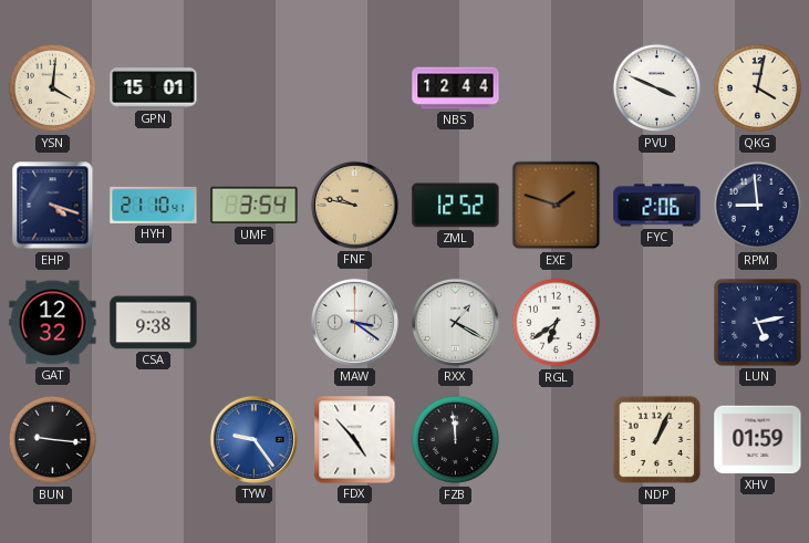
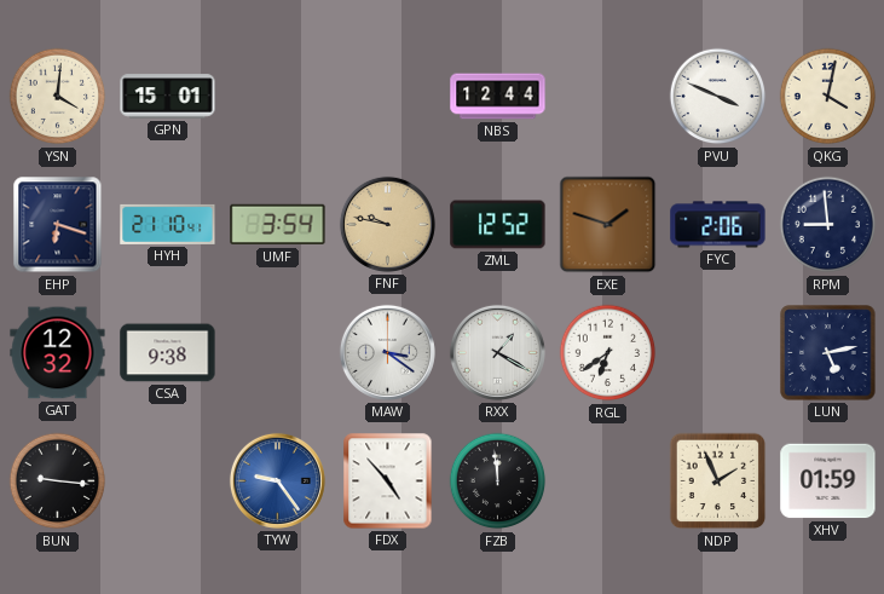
EHP: 4:18 -> 6:18
NDP: 1:04 -> 1:56
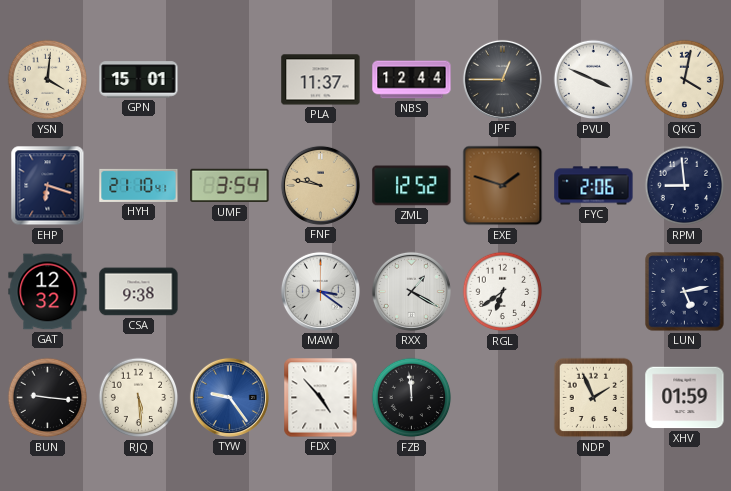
PLA: none -> 11:37
JPF: none -> 12:45
RJQ: none -> 5:29
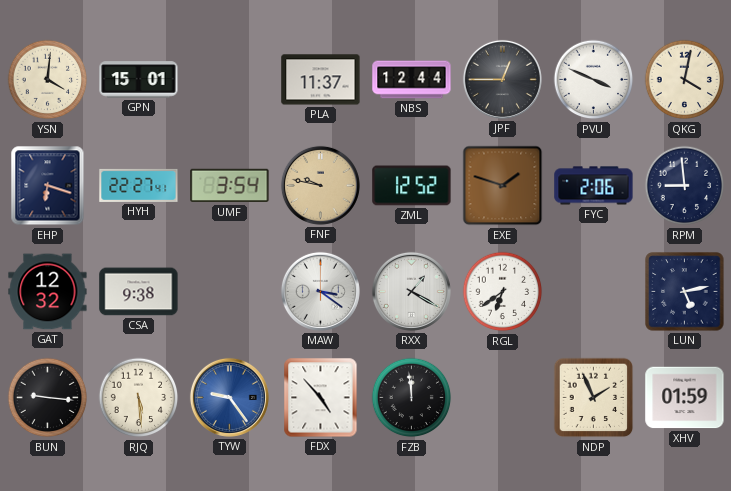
HYH: 21:10 -> 22:27
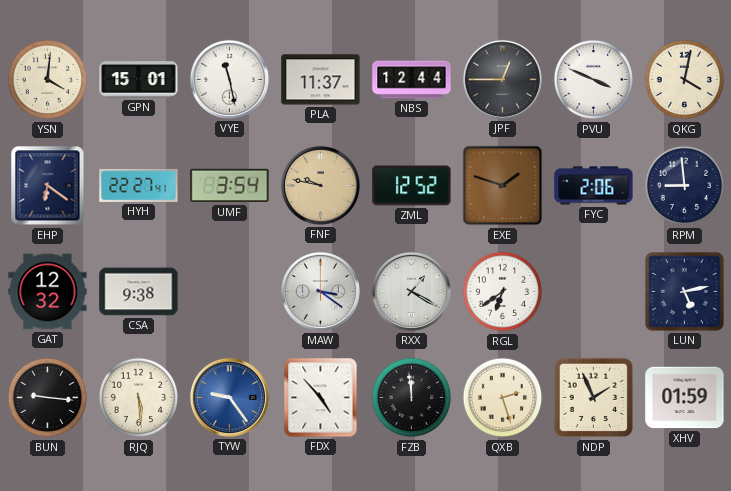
VYE: none -> 11:28
EHP: 6:18 -> 6:21
QXB: none -> 2:27
